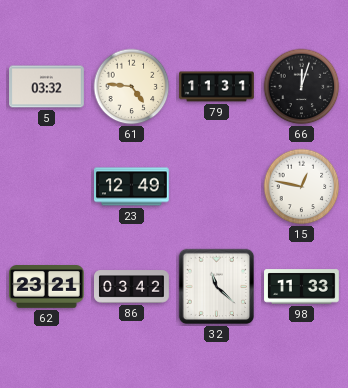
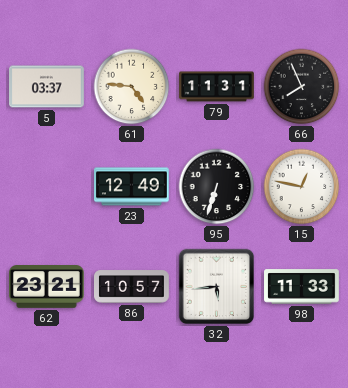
5: 03:32 -> 03:37
66: 12:03 -> 7:56
95: none -> 6:33
86: 03:42 -> 10:57
32: 11:22 -> 5:44
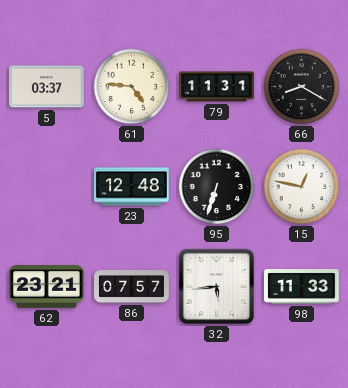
66: 7:56 -> 8:20
23: 12:49 -> 12:48
86: 10:57 -> 07:57
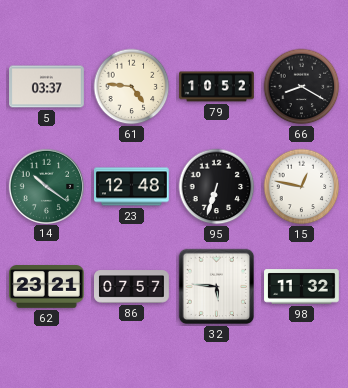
79: 11:31 -> 10:52
14: none -> 10:21
32: 5:44 -> 5:46
98: 11:33 -> 11:32
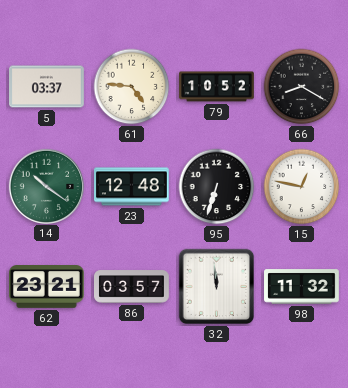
86: 07:57 -> 03:57
32: 5:46 -> 11:59
